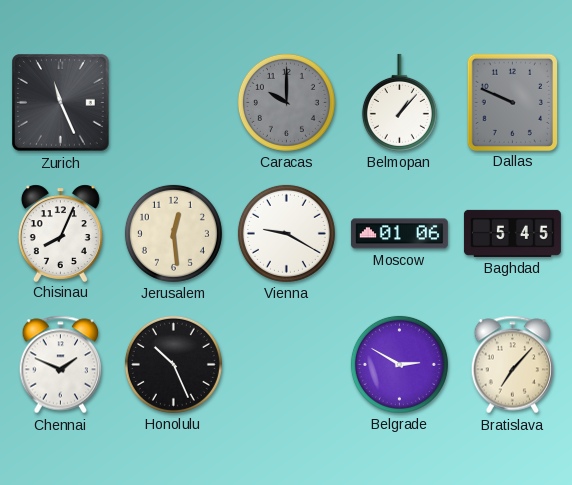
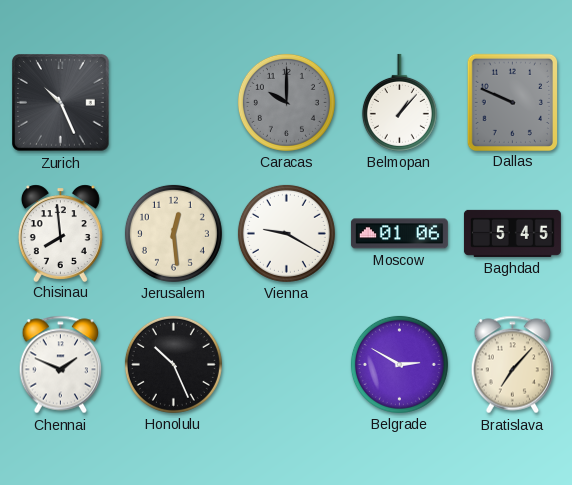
Zurich: 11:26 -> 10:26
Chisinau: 8:04 -> 7:59
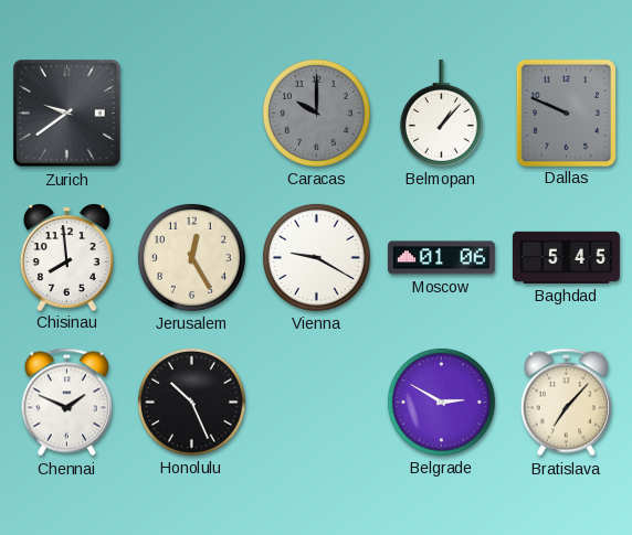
Zurich: 10:26 -> 9:39
Jerusalem: 12:29 -> 12:25
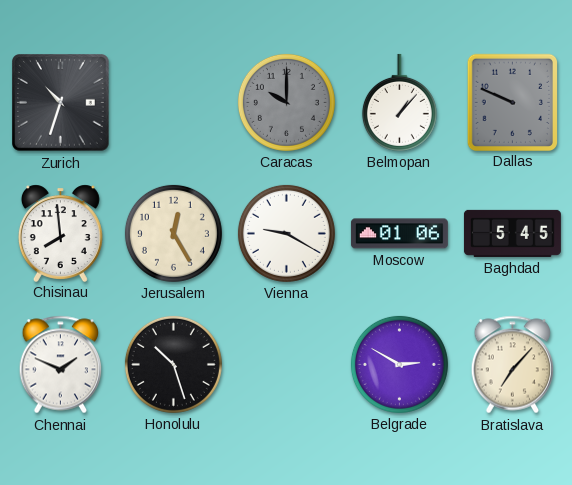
Zurich: 9:39 -> 10:33
Honolulu: 10:26 -> 10:27
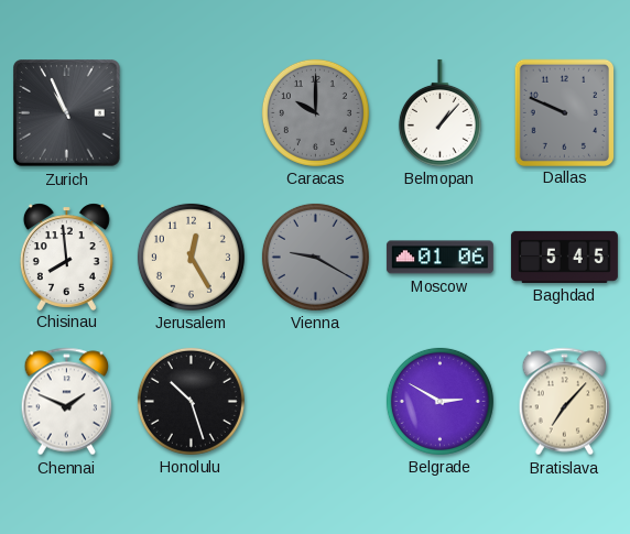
Zurich: 10:33 -> 10:56
Vienna dial: white -> grey
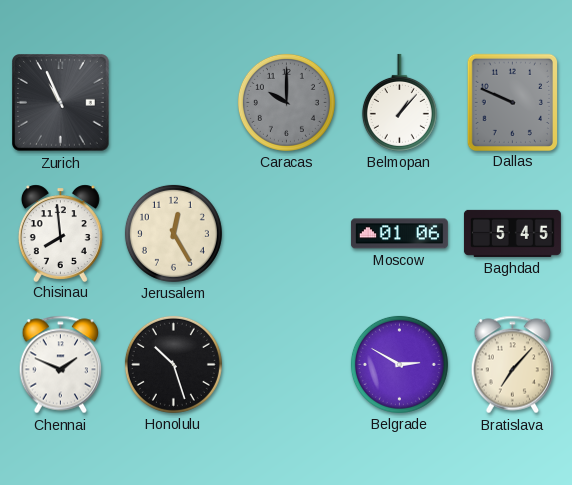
Vienna: 9:20 -> none
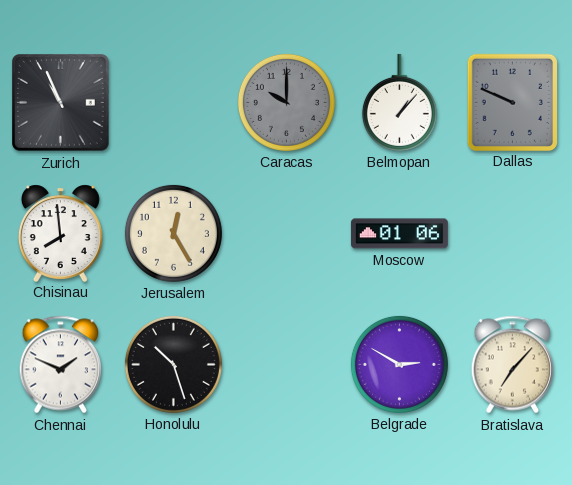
Baghdad: 5:45 -> none
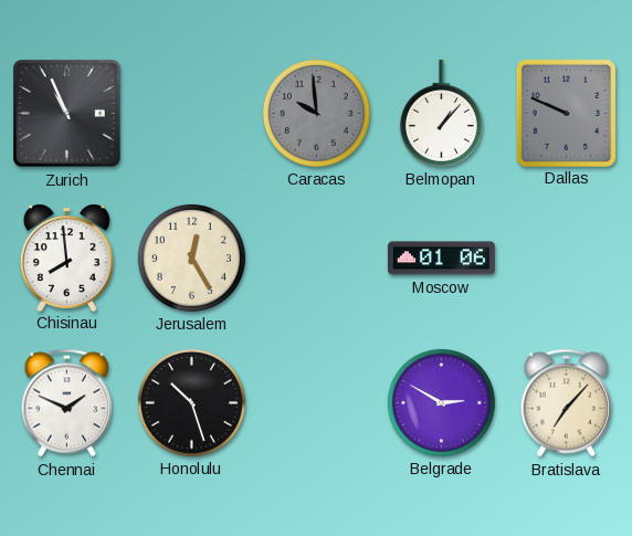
Caracas: 10:00 -> 9:59
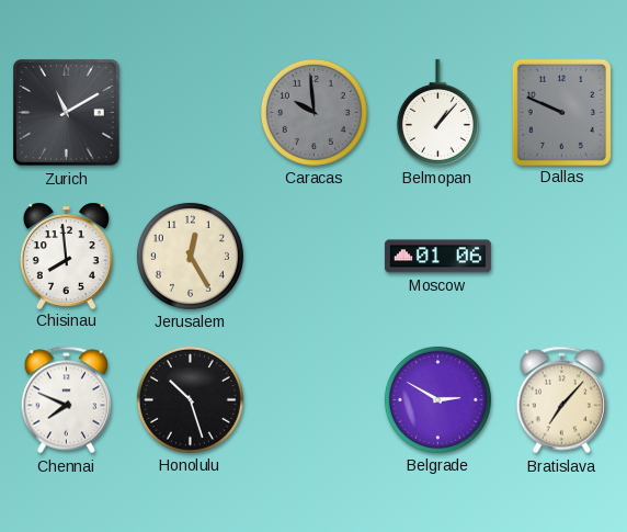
Zurich: 10:56 -> 11:10
Chennai: 1:49 -> 7:49
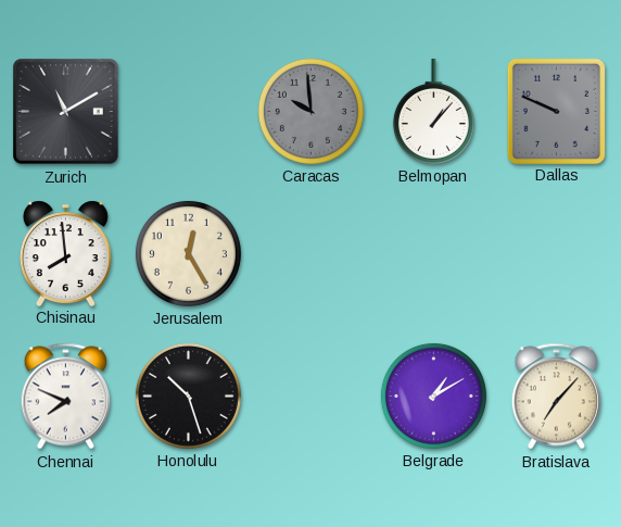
Moscow: 01:06 -> none
Belgrade: 2:50 -> 1:10
